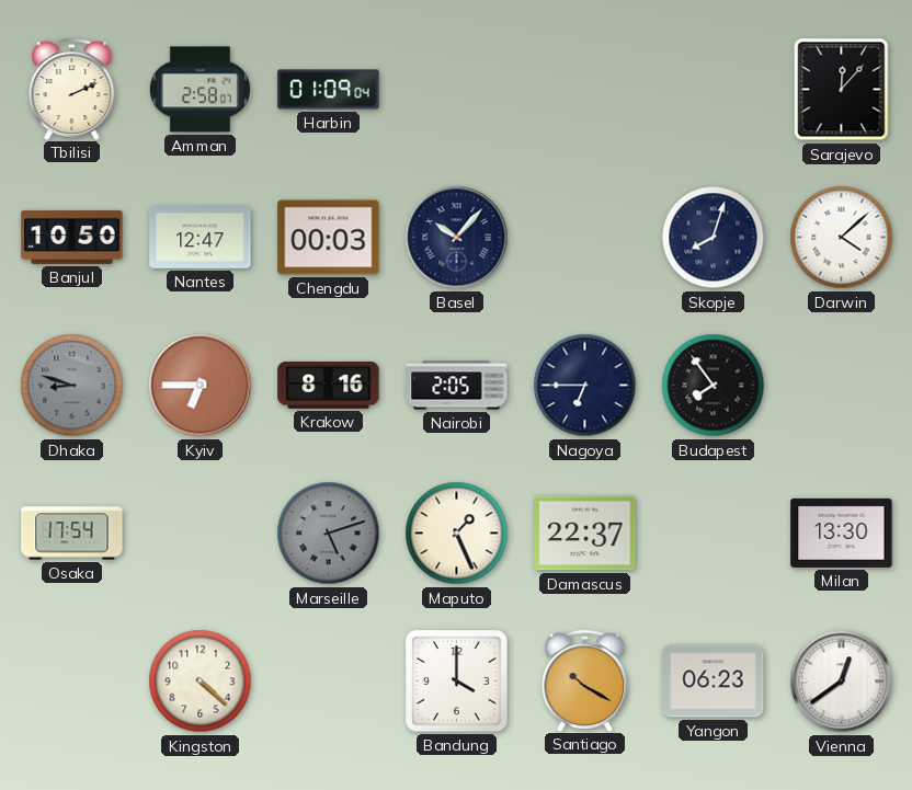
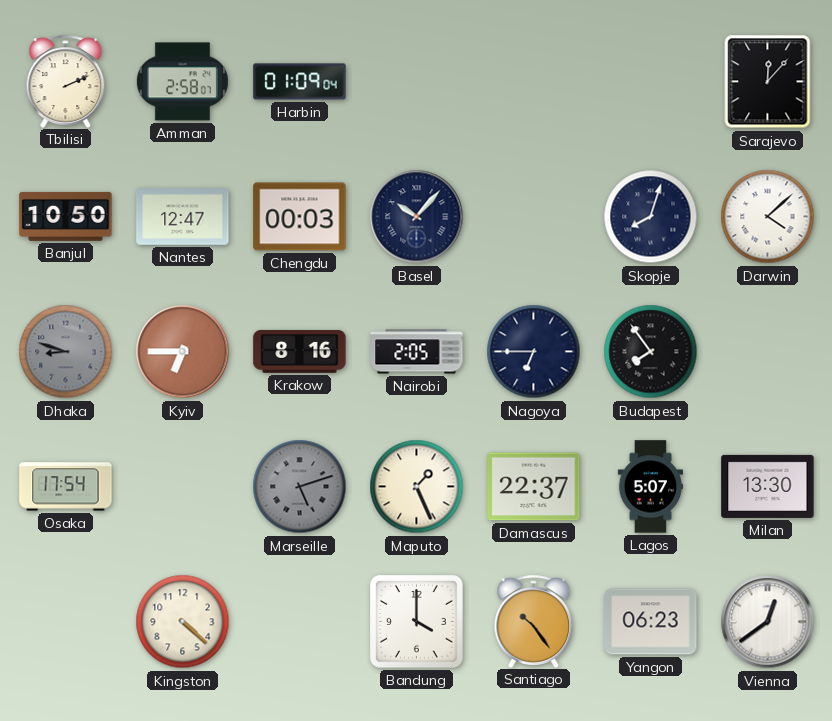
Lagos: none -> 5:07
Santiago: 10:20 -> 10:24
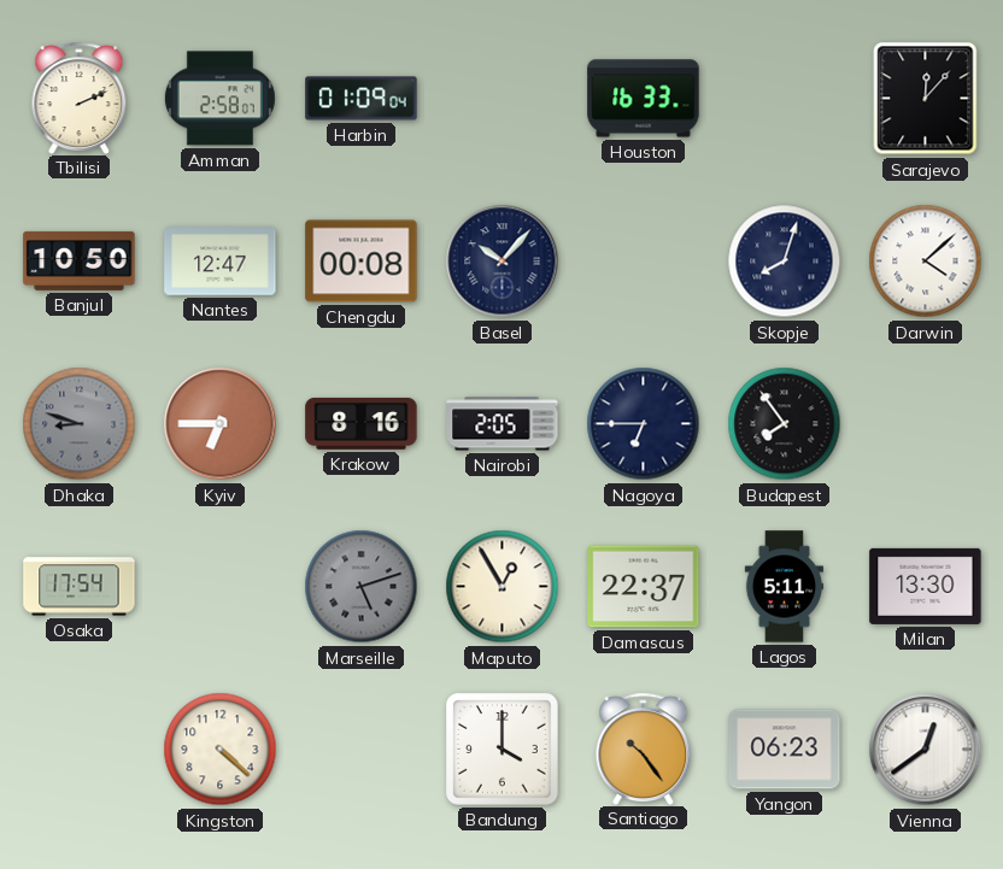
Houston: none -> 16:33
Chengdu: 00:03 -> 00:08
Maputo: 1:26 -> 12:55
Lagos: 5:07 -> 5:11
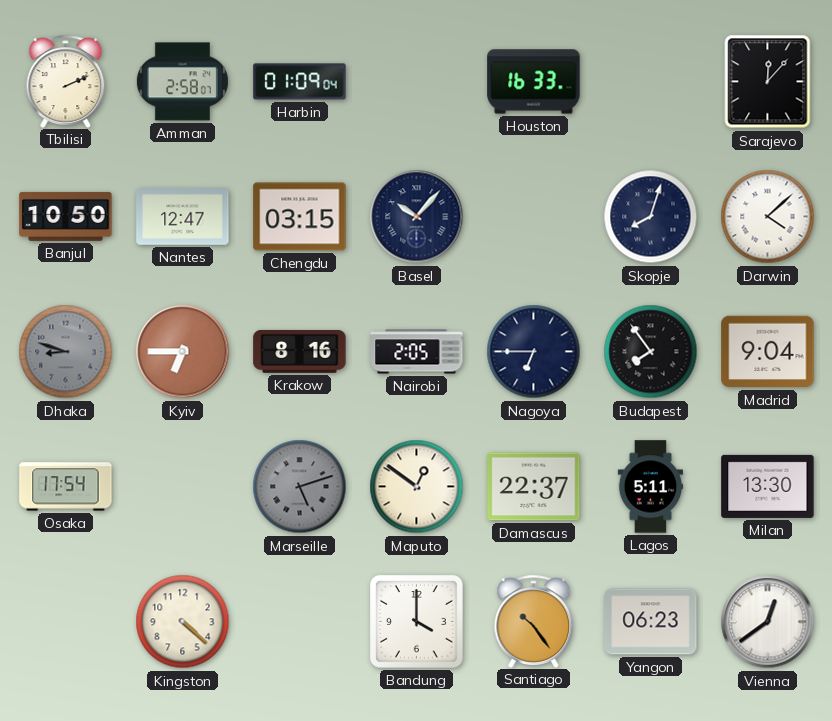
Chengdu: 00:08 -> 03:15
Madrid: none -> 9:04
Maputo: 12:55 -> 12:51
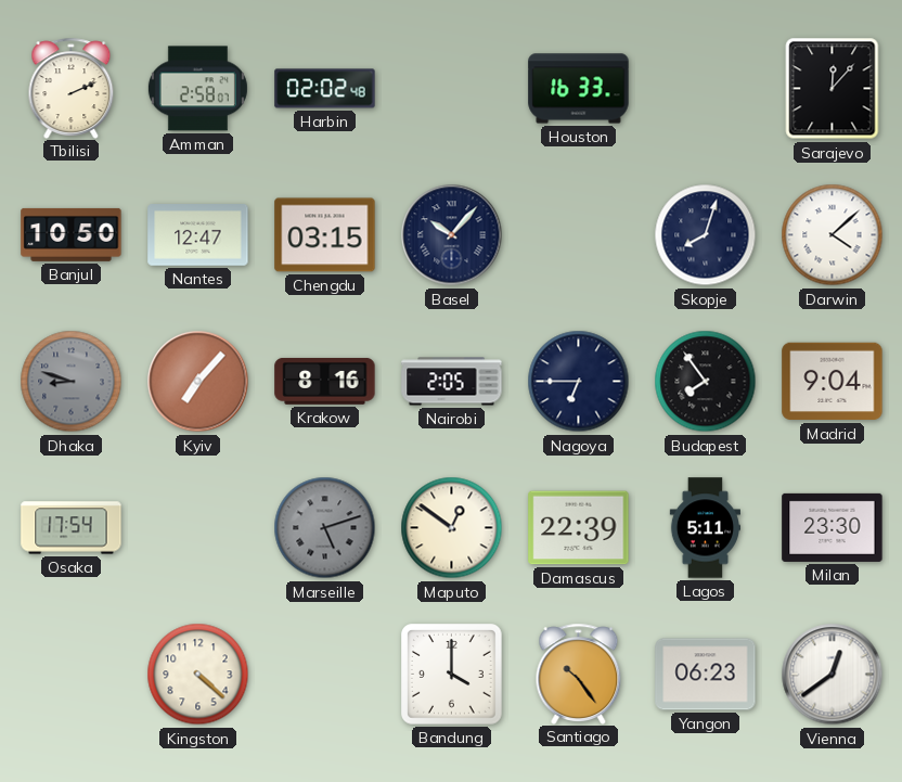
Harbin: 01:09 -> 02:02
Kyiv: 6:45 -> 7:07
Damascus: 22:37 -> 22:39
Milan: 13:30 -> 23:30
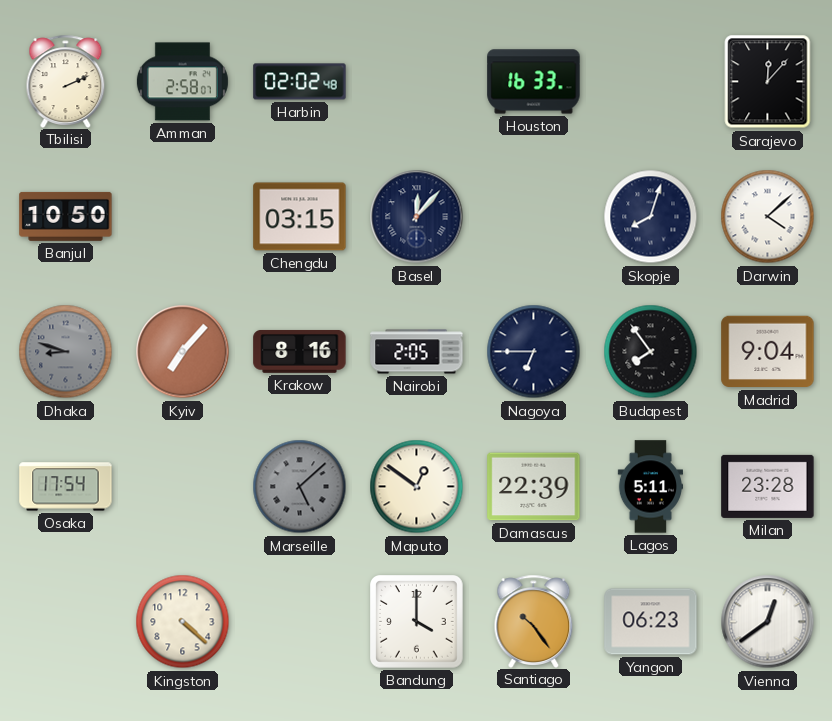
Nantes: 12:47 -> none
Basel: 10:07 -> 12:07
Marseille: 5:12 -> 5:08
Milan: 23:30 -> 23:28
